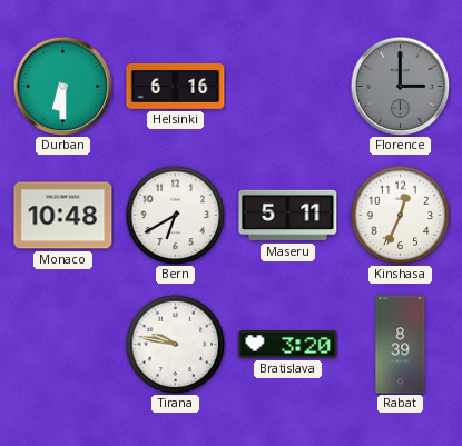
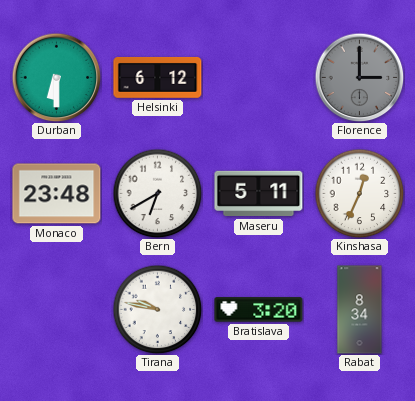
Helsinki: 6:16 -> 6:12
Monaco: 10:48 -> 23:48
Rabat: 8:39 -> 8:34
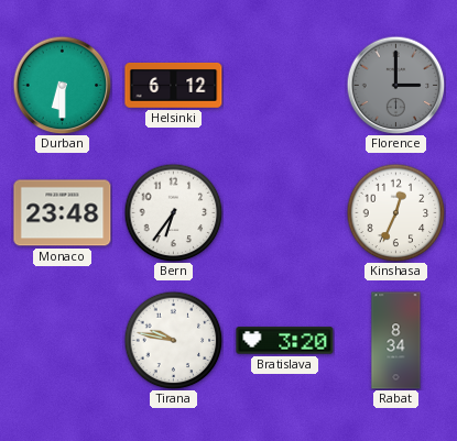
Bern: 6:40 -> 6:36
Maseru: 5:11 -> none
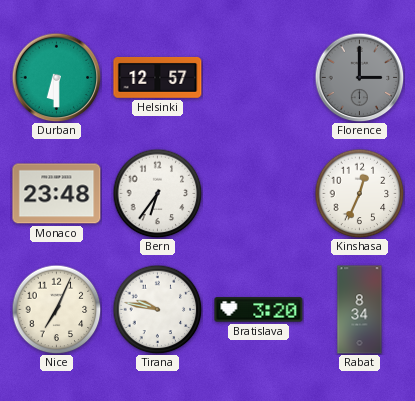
Helsinki: 6:12 -> 12:57
Nice: none -> 7:04
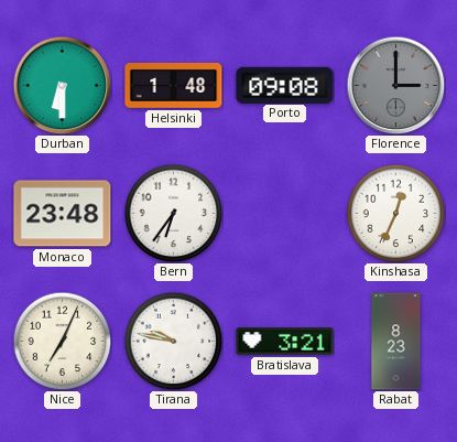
Helsinki: 12:57 -> 1:48
Porto: none -> 09:08
Bratislava: 3:20 -> 3:21
Rabat: 8:34 -> 8:23
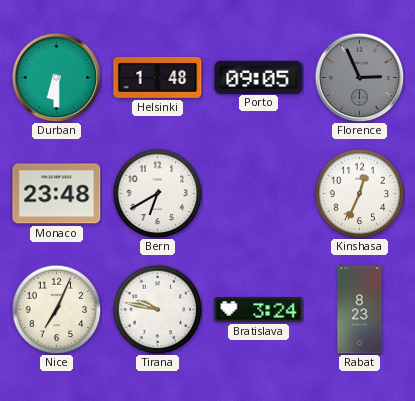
Porto: 09:08 -> 09:05
Florence: 3:00 -> 2:56
Bern: 6:36 -> 6:40
Bratislava: 3:21 -> 3:24
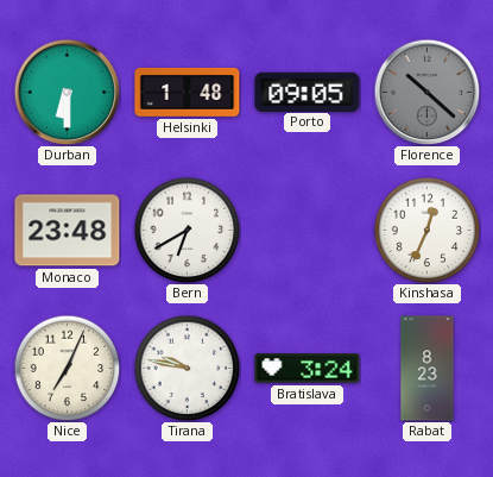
Florence: 2:56 -> 10:22
